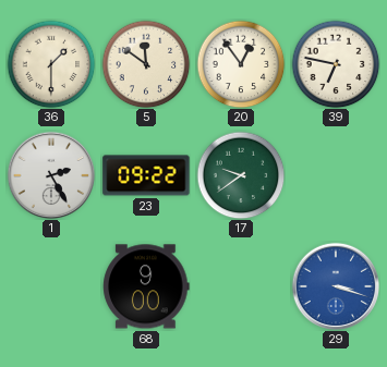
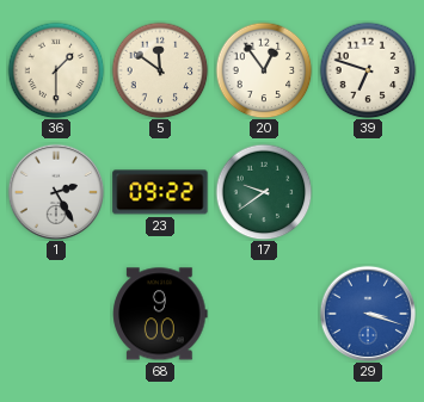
39: 6:47 -> 6:48
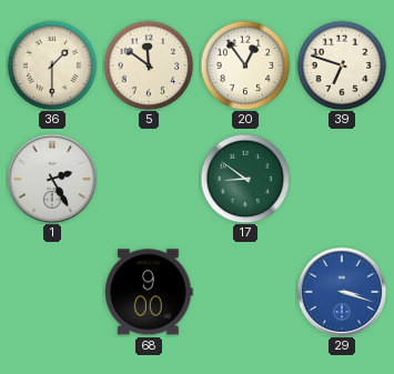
23: 09:22 -> none
17: 9:39 -> 8:51
